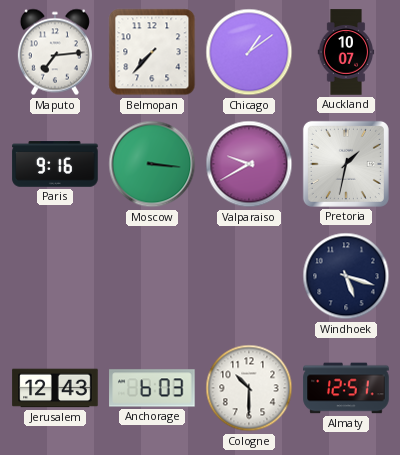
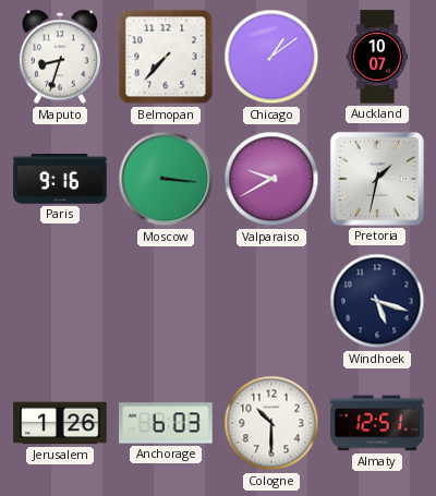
Maputo: 7:14 -> 8:33
Jerusalem: 12:43 -> 1:26
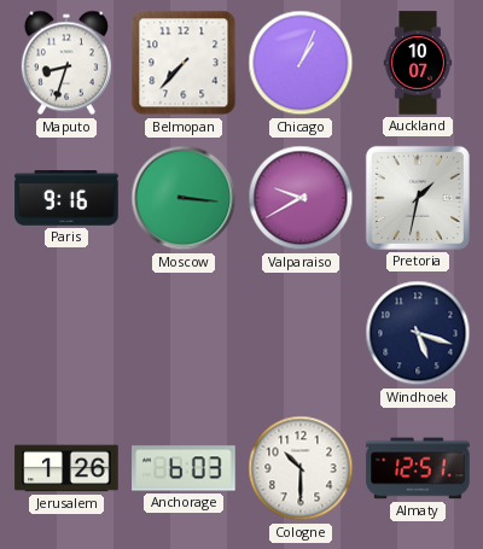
Chicago: 1:09 -> 1:04
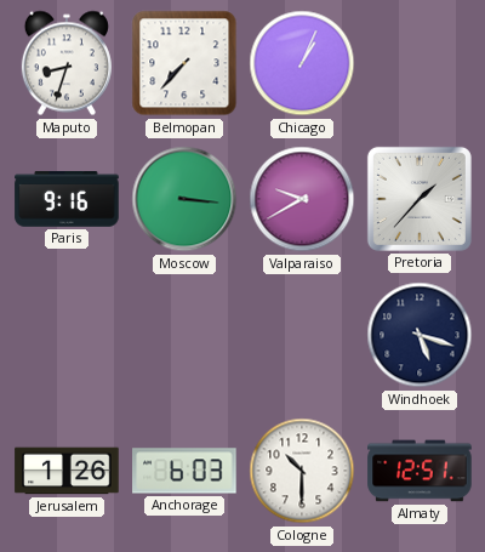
Auckland: 10:07 -> none
Pretoria: 1:32 -> 1:37
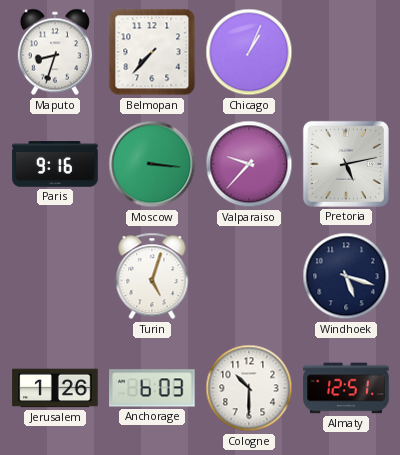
Valparaiso: 9:40 -> 9:37
Pretoria: 1:37 -> 5:13
Turin: none -> 5:03
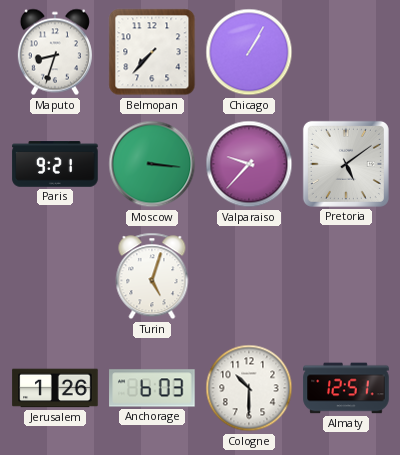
Chicago: 1:04 -> 1:05
Paris: 9:16 -> 9:21
Pretoria: 5:13 -> 5:09
Windhoek: 5:18 -> none
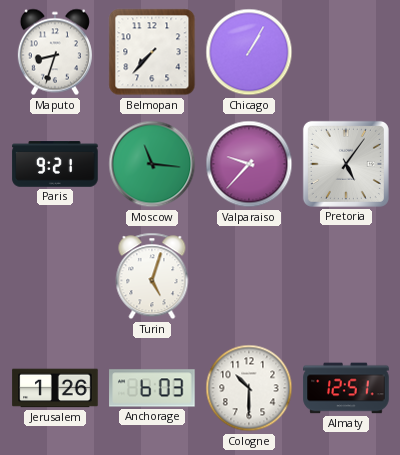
Moscow: 3:16 -> 11:16
Pretoria: 5:09 -> 5:06
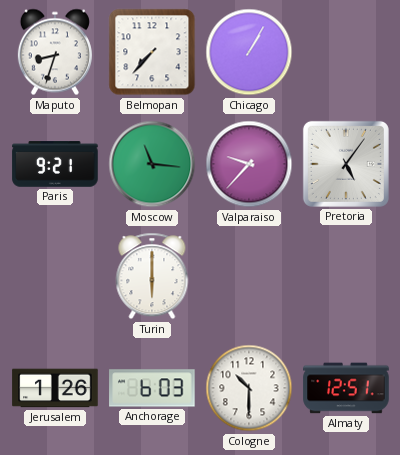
Turin: 5:03 -> 6:00
